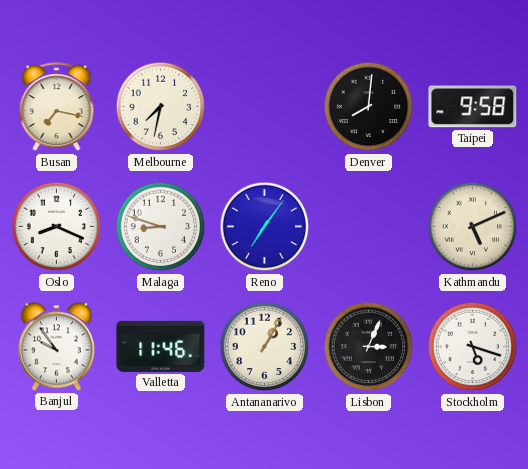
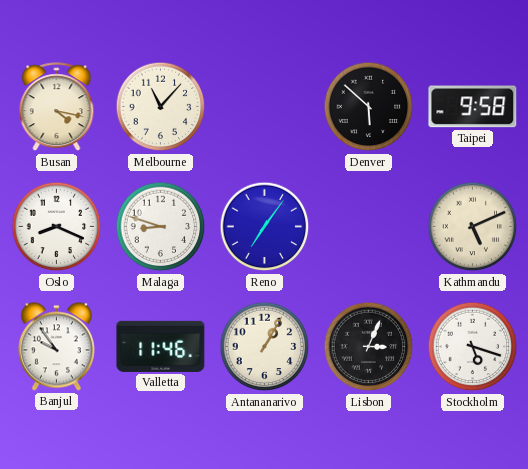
Busan: 7:17 -> 4:17
Melbourne: 7:32 -> 11:07
Denver: 8:01 -> 5:52
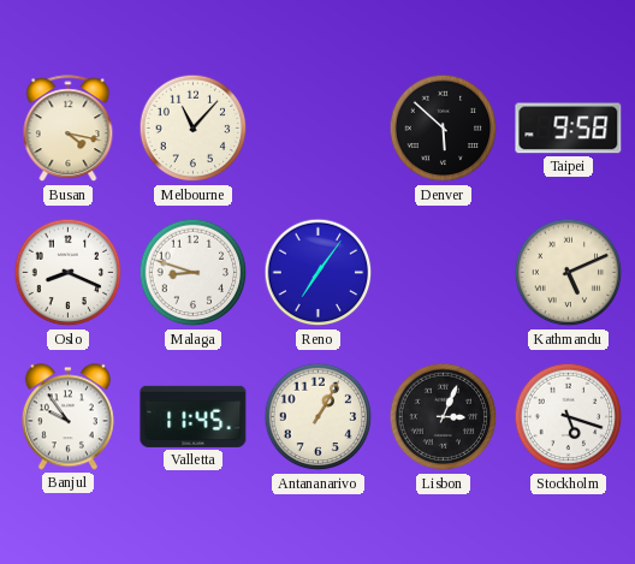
Valletta: 11:46 -> 11:45
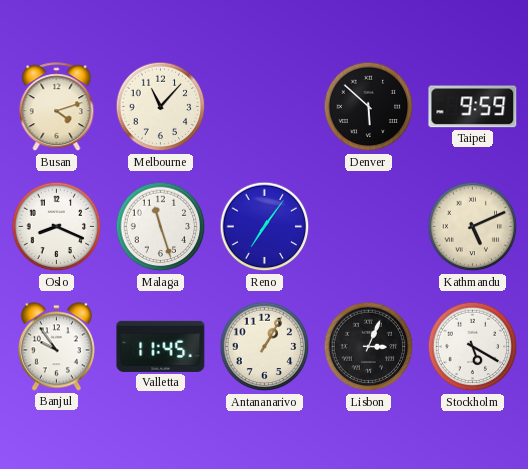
Busan: 4:17 -> 4:12
Taipei: 9:58 -> 9:59
Malaga: 8:48 -> 11:27
Stockholm: 5:18 -> 5:20
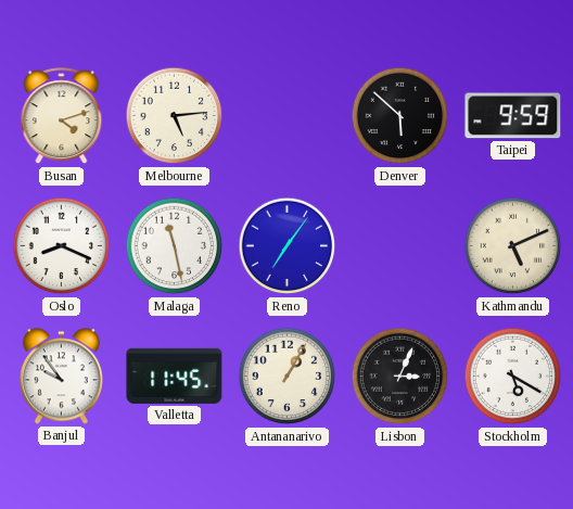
Melbourne: 11:07 -> 5:14
Malaga: 11:27 -> 11:28
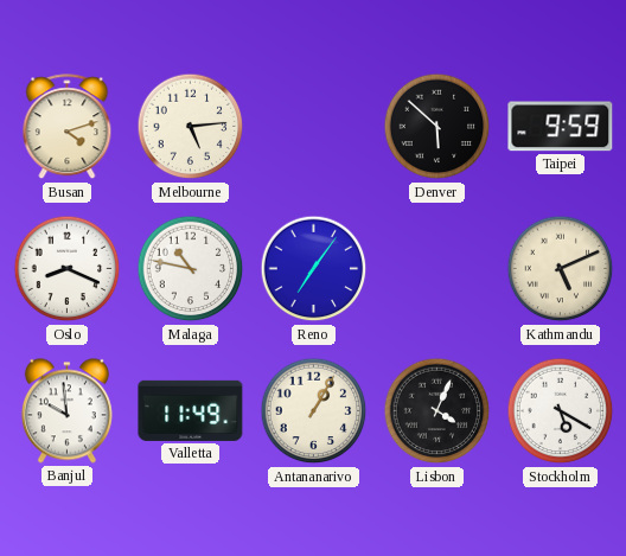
Malaga: 11:28 -> 10:47
Banjul: 9:54 -> 9:59
Valletta: 11:45 -> 11:49
Lisbon: 3:04 -> 4:04
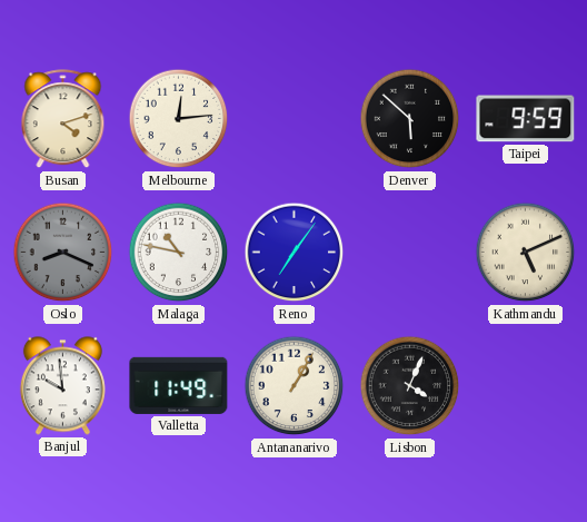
Melbourne: 5:14 -> 12:14
Oslo dial: white -> grey
Stockholm: 5:20 -> none
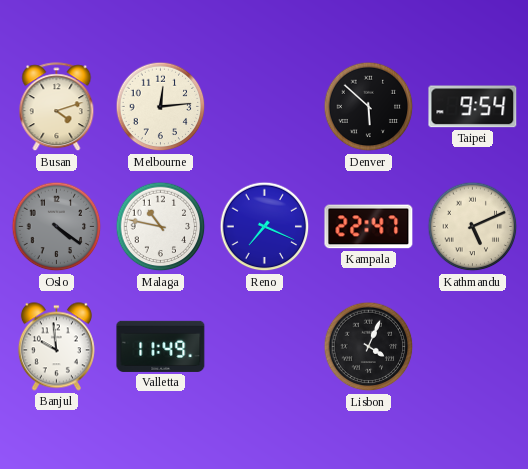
Taipei: 9:59 -> 9:54
Oslo: 8:19 -> 4:21
Reno: 7:06 -> 7:19
Kampala: none -> 22:47
Antananarivo: 1:05 -> none
